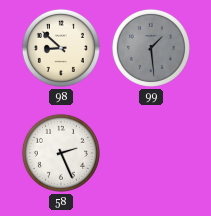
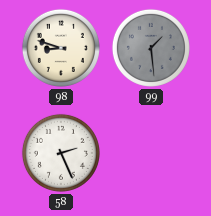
98: 8:52 -> 8:48
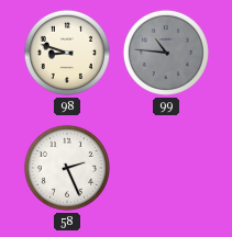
99: 1:29 -> 10:46
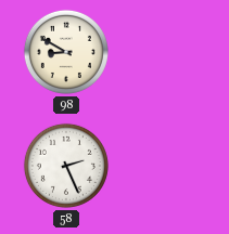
98: 8:48 -> 8:50
99: 10:46 -> none
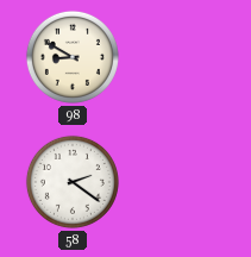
58: 2:26 -> 2:21
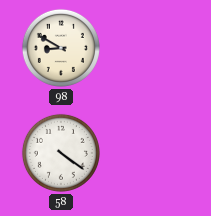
58: 2:21 -> 4:21
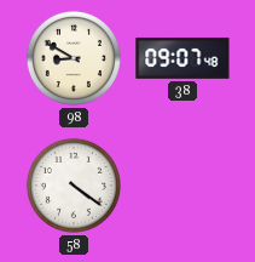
38: none -> 09:07
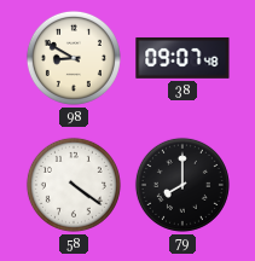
79: none -> 8:00
